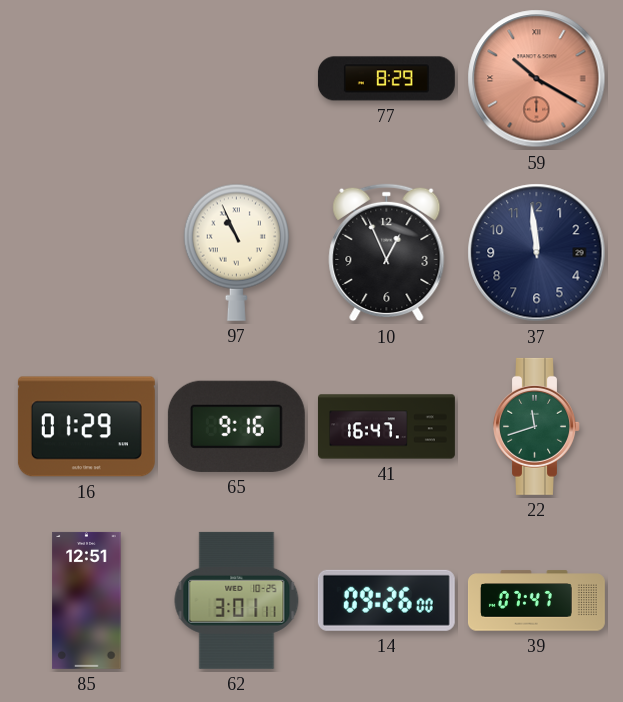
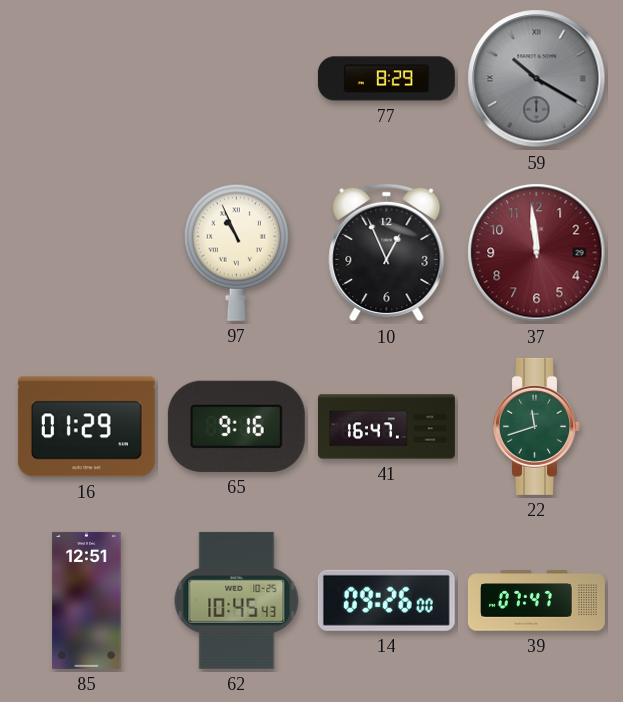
59 dial: salmon -> grey
37 dial: navy -> burgundy
62: 3:01 -> 10:45
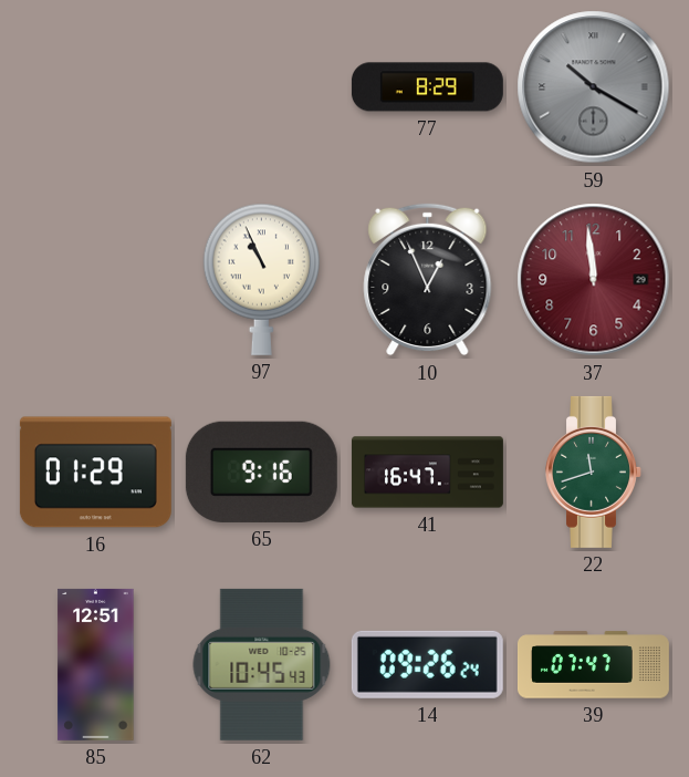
14: 09:26:00 -> 09:26:24
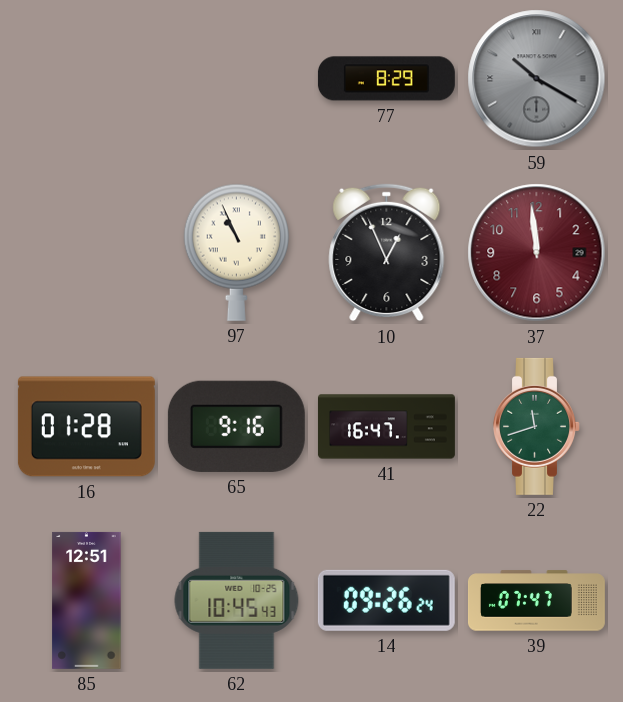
16: 01:29 -> 01:28
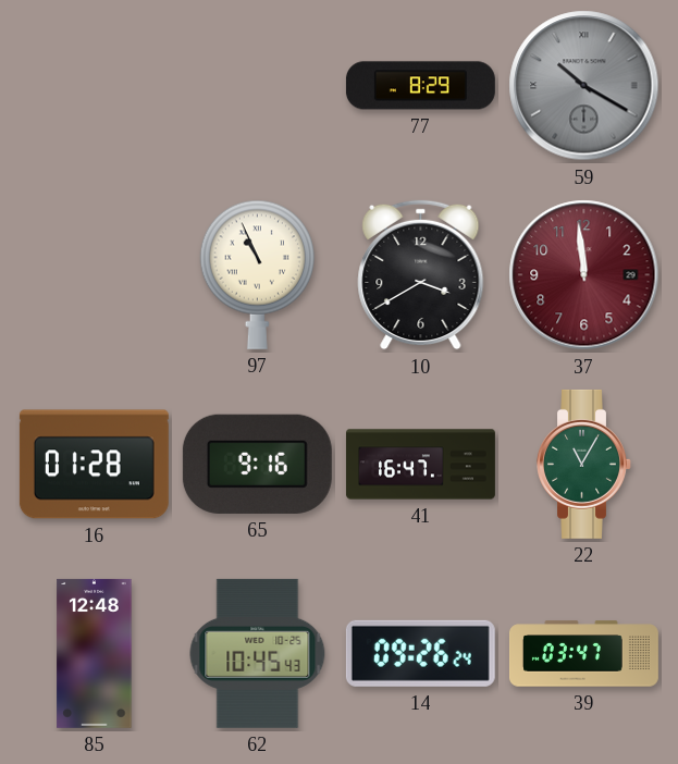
10: 12:56 -> 3:40
22: 11:42 -> 11:05
85: 12:51 -> 12:48
39: 07:47 -> 03:47
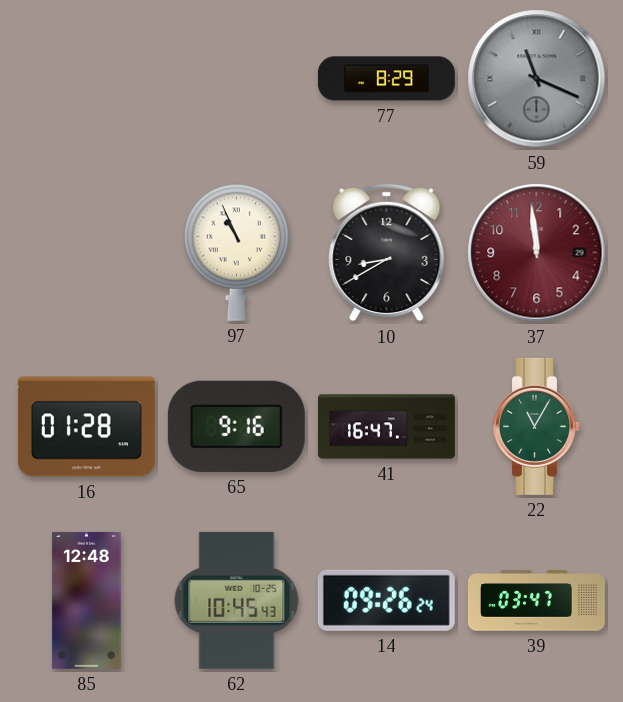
59: 10:20 -> 11:19
10: 3:40 -> 8:40
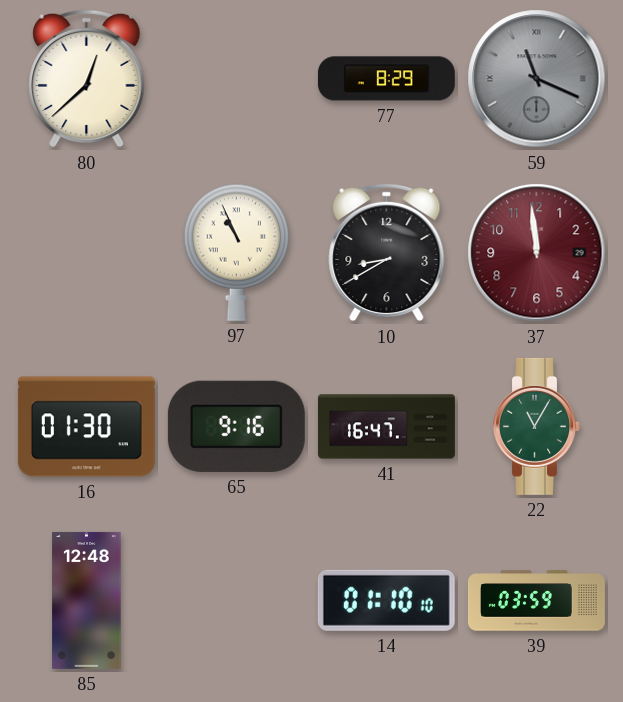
80: none -> 12:38
16: 01:28 -> 01:30
62: 10:45 -> none
14: 09:26 -> 01:10
39: 03:47 -> 03:59
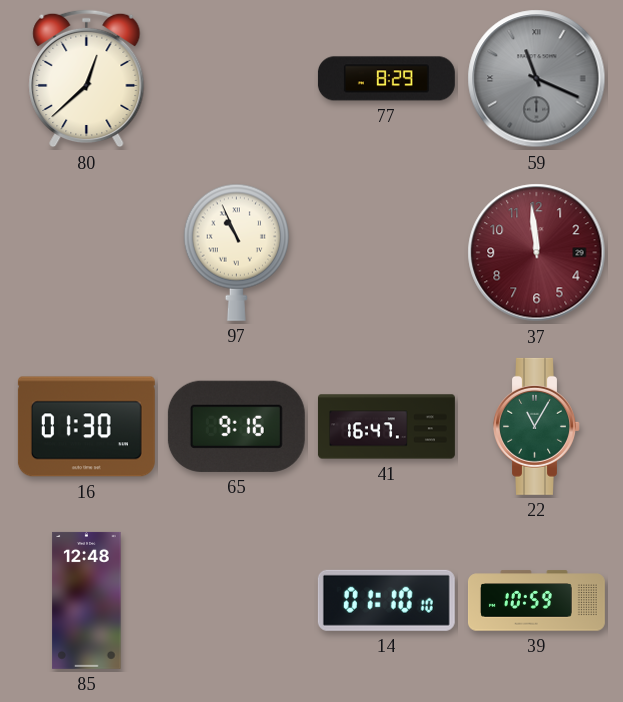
10: 8:40 -> none
39: 03:59 -> 10:59
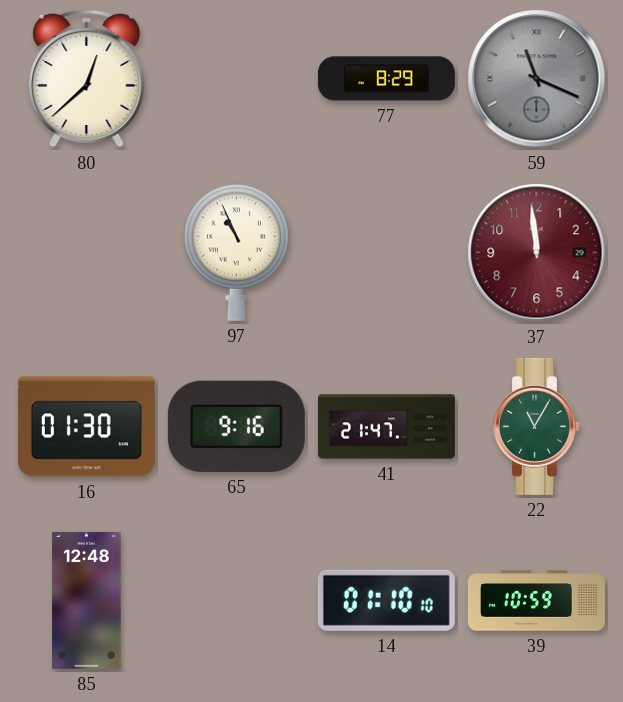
41: 16:47 -> 21:47
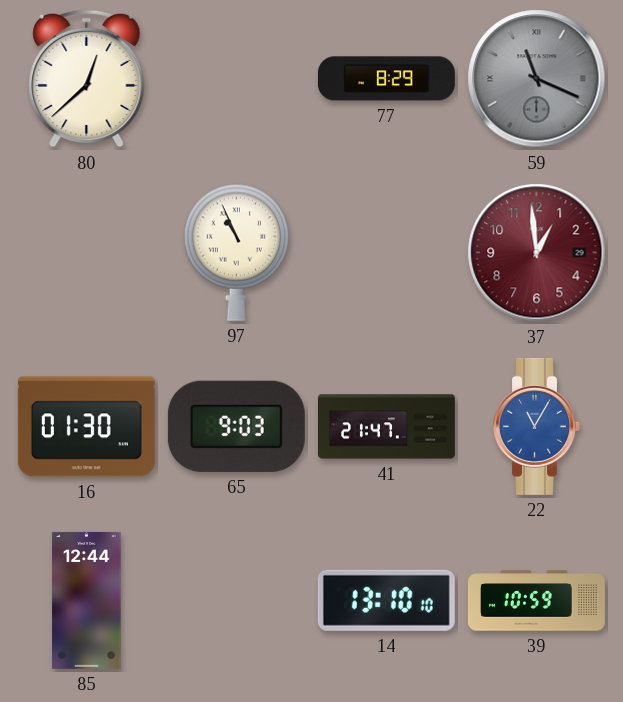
37: 11:59 -> 12:59
65: 9:16 -> 9:03
22 dial: green -> blue
85: 12:48 -> 12:44
14: 01:10 -> 13:10
